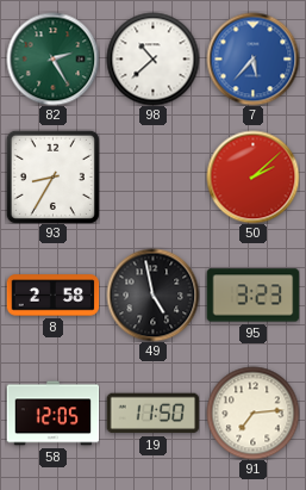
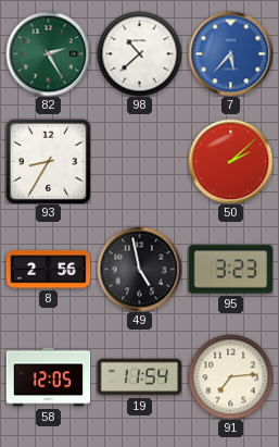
8: 2:58 -> 2:56
19: 11:50 -> 11:54
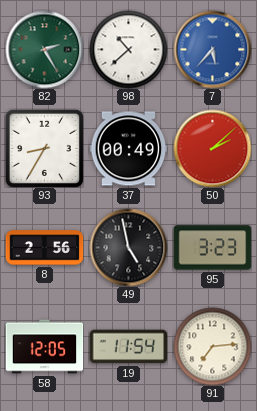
37: none -> 00:49
